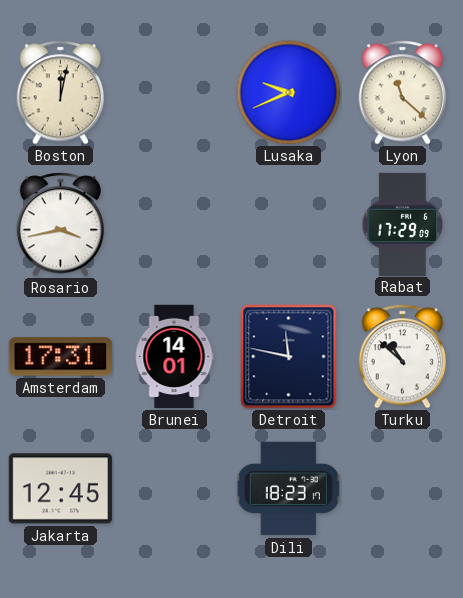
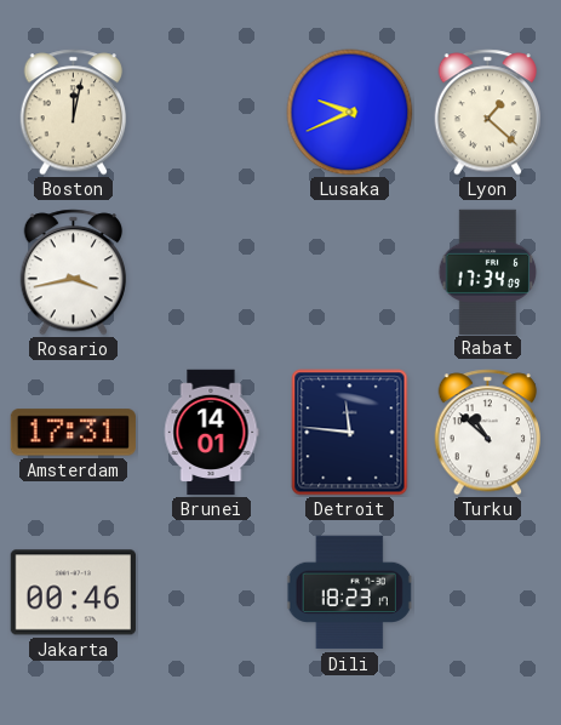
Lyon: 11:22 -> 1:22
Rabat: 17:29 -> 17:34
Detroit: 11:47 -> 11:46
Jakarta: 12:45 -> 00:46
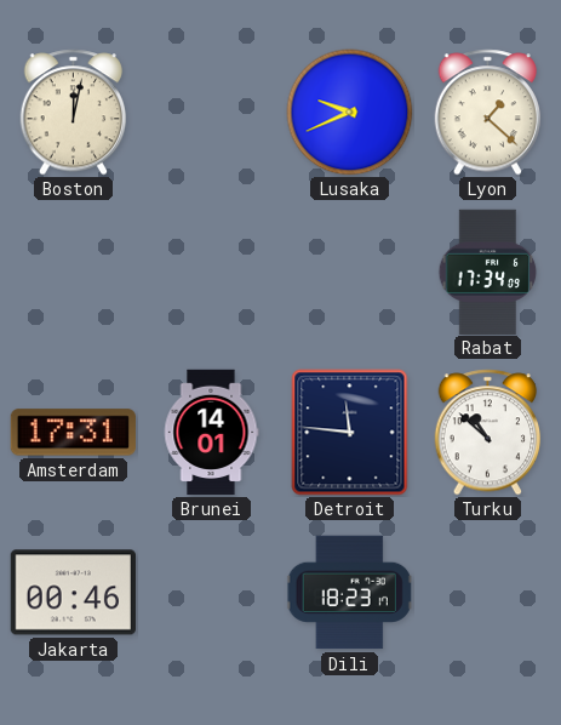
Rosario: 3:43 -> none
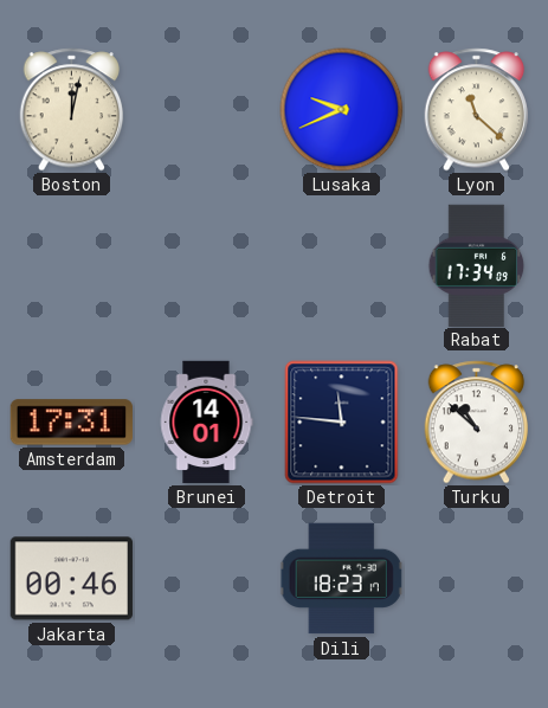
Lyon: 1:22 -> 11:22
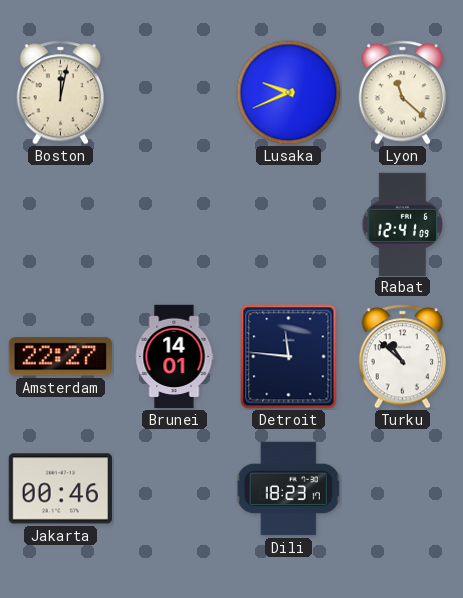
Rabat: 17:34 -> 12:41
Amsterdam: 17:31 -> 22:27
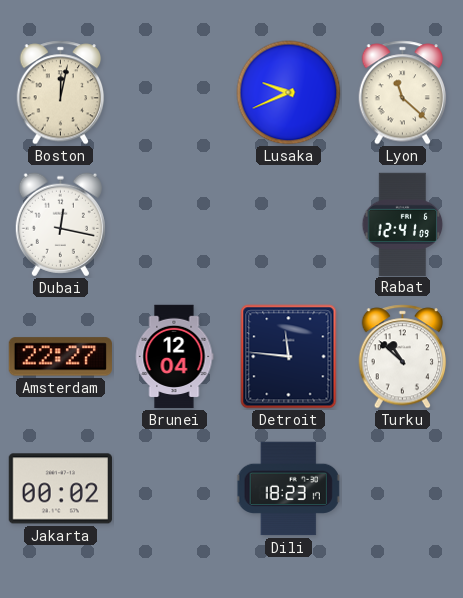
Dubai: none -> 12:17
Brunei: 14:01 -> 12:04
Jakarta: 00:46 -> 00:02
